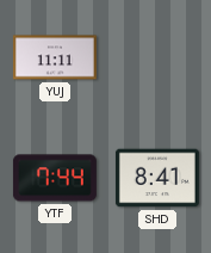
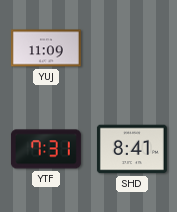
YUJ: 11:11 -> 11:09
YTF: 7:44 -> 7:31
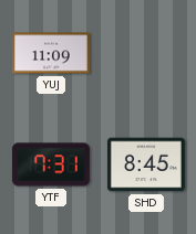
SHD: 8:41 -> 8:45
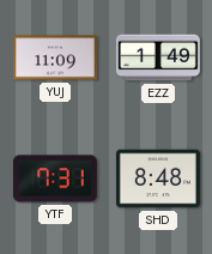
EZZ: none -> 1:49
SHD: 8:45 -> 8:48
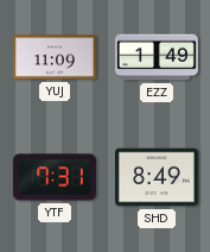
SHD: 8:48 -> 8:49
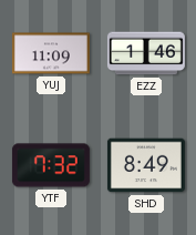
EZZ: 1:49 -> 1:46
YTF: 7:31 -> 7:32
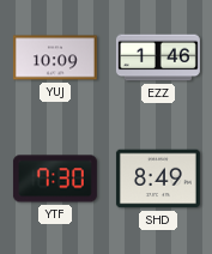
YUJ: 11:09 -> 10:09
YTF: 7:32 -> 7:30
